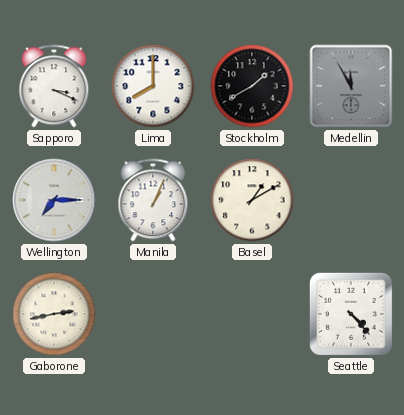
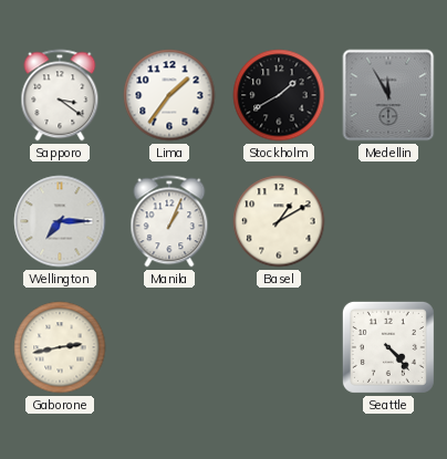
Sapporo: 3:19 -> 3:21
Lima: 8:00 -> 1:36
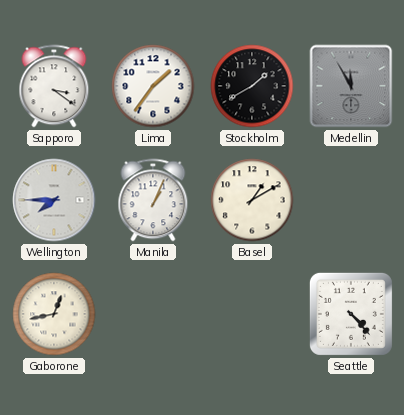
Wellington: 7:15 -> 7:45
Gaborone: 2:43 -> 12:43
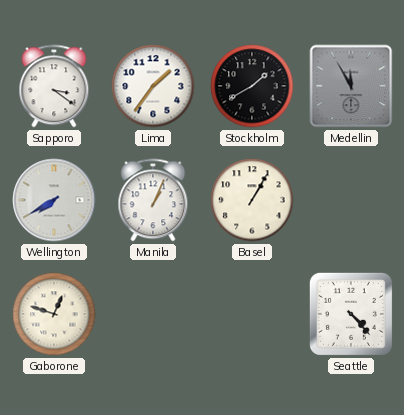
Wellington: 7:45 -> 7:40
Basel: 1:10 -> 1:05
Gaborone: 12:43 -> 12:48
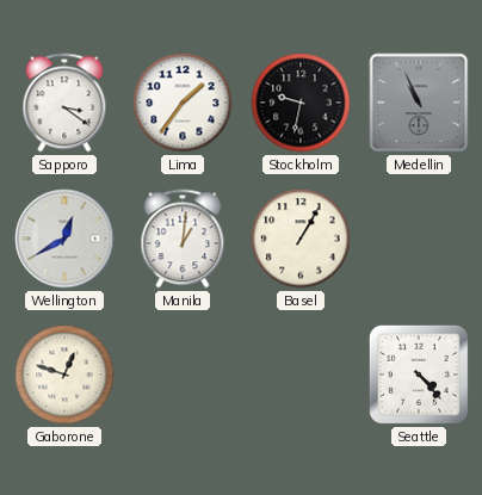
Stockholm: 1:40 -> 9:32
Medellin: 11:55 -> 10:56
Wellington: 7:40 -> 12:40
Manila: 1:04 -> 1:01
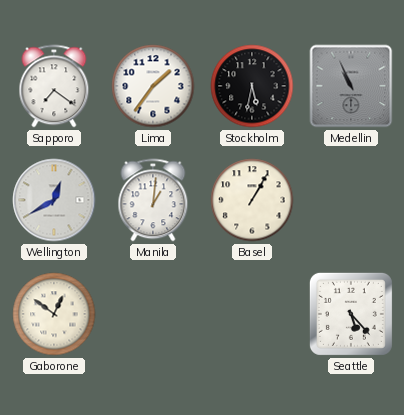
Sapporo: 3:21 -> 7:21
Stockholm: 9:32 -> 5:32
Gaborone: 12:48 -> 12:51
Seattle: 4:23 -> 5:23
